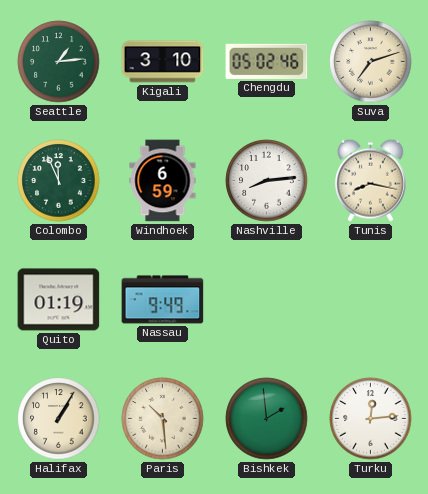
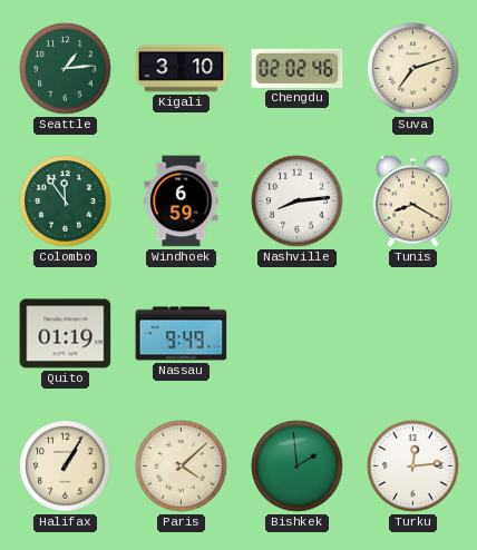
Chengdu: 05:02 -> 02:02
Colombo: 11:56 -> 11:54
Tunis: 8:17 -> 8:20
Paris: 10:29 -> 4:08
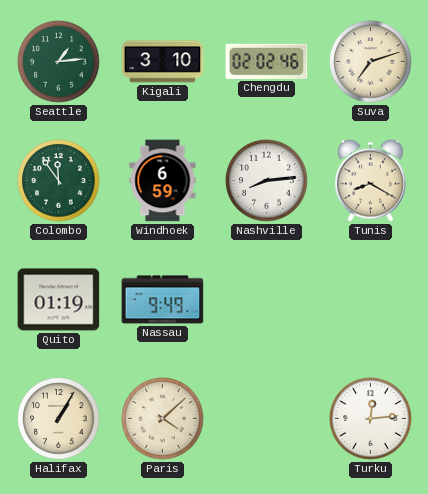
Bishkek: 1:59 -> none
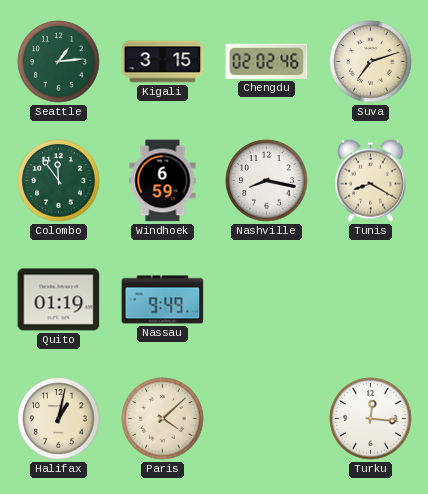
Kigali: 3:10 -> 3:15
Nashville: 8:14 -> 8:17
Halifax: 1:05 -> 1:02
Turku: 12:14 -> 12:16
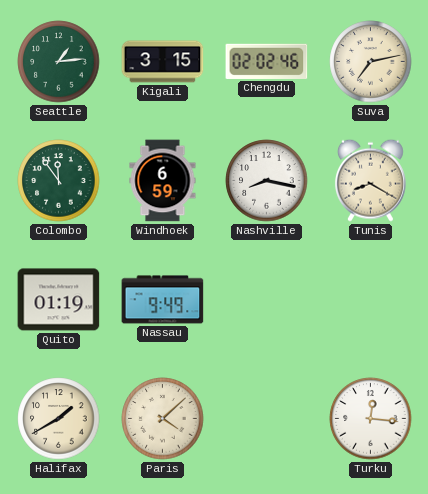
Suva: 7:12 -> 7:13
Halifax: 1:02 -> 1:40
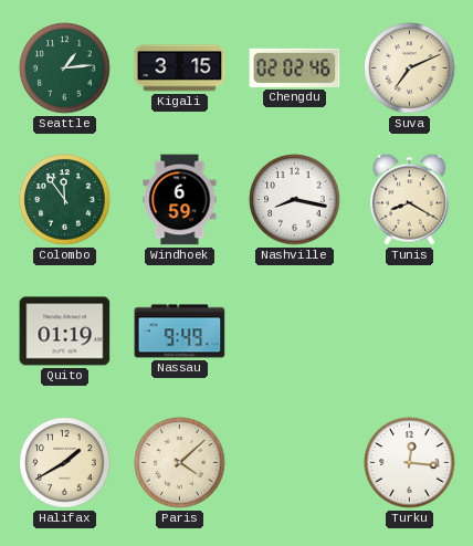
Suva: 7:13 -> 7:11
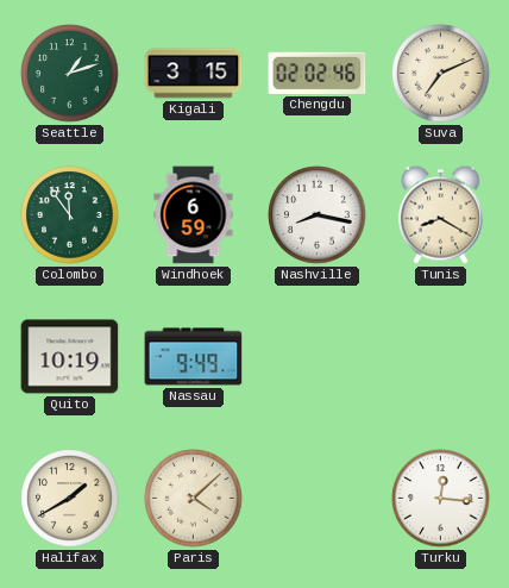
Seattle: 1:14 -> 1:12
Quito: 01:19 -> 10:19
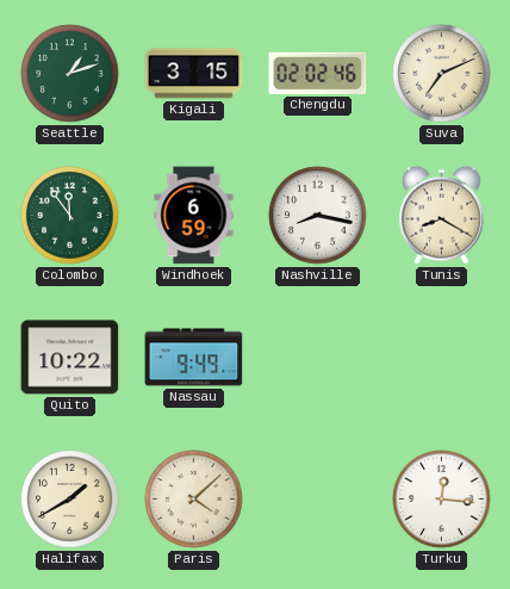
Quito: 10:19 -> 10:22
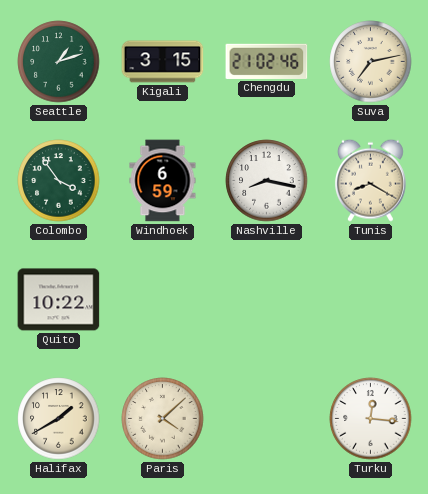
Chengdu: 02:02 -> 21:02
Suva: 7:11 -> 7:13
Colombo: 11:54 -> 3:54
Nassau: 9:49 -> none
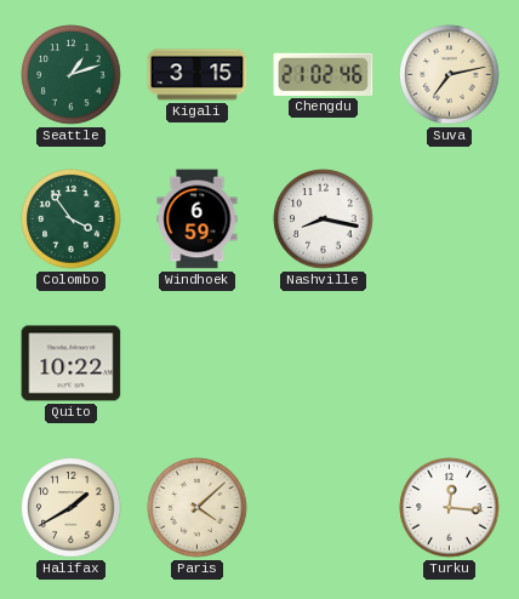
Tunis: 8:20 -> none
